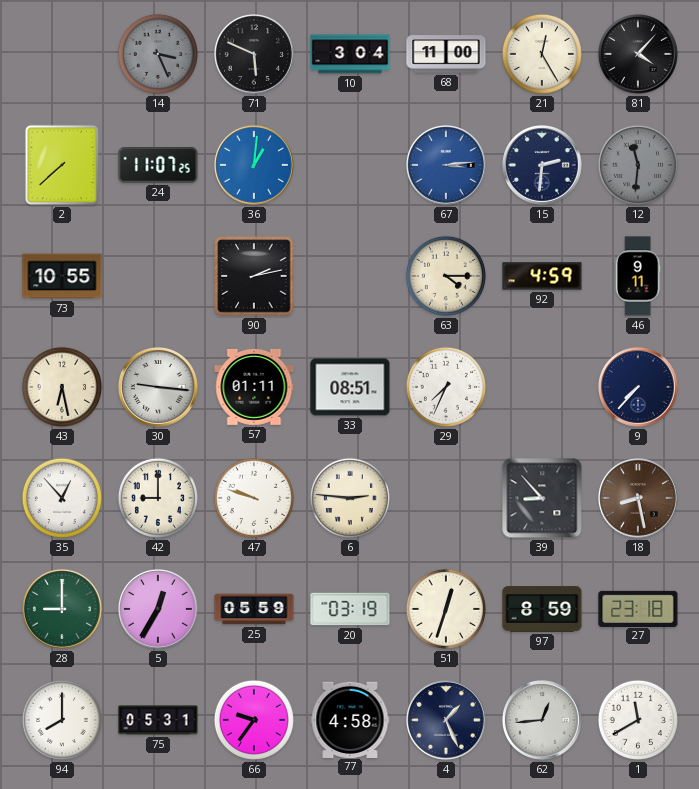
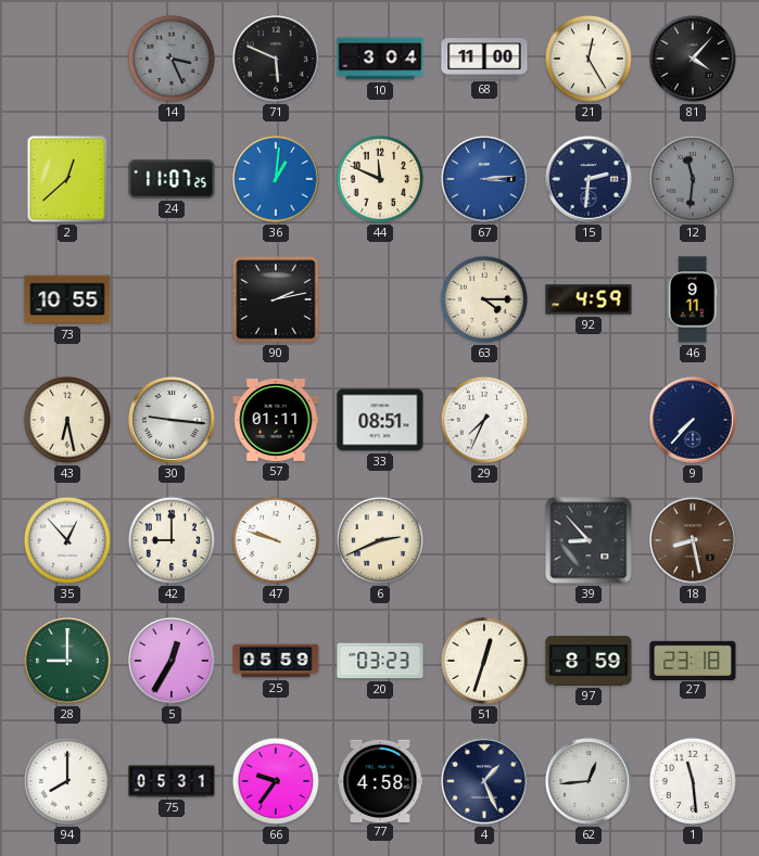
2: 7:38 -> 12:38
44: none -> 11:49
6: 2:46 -> 2:41
20: 03:19 -> 03:23
1: 11:40 -> 11:29
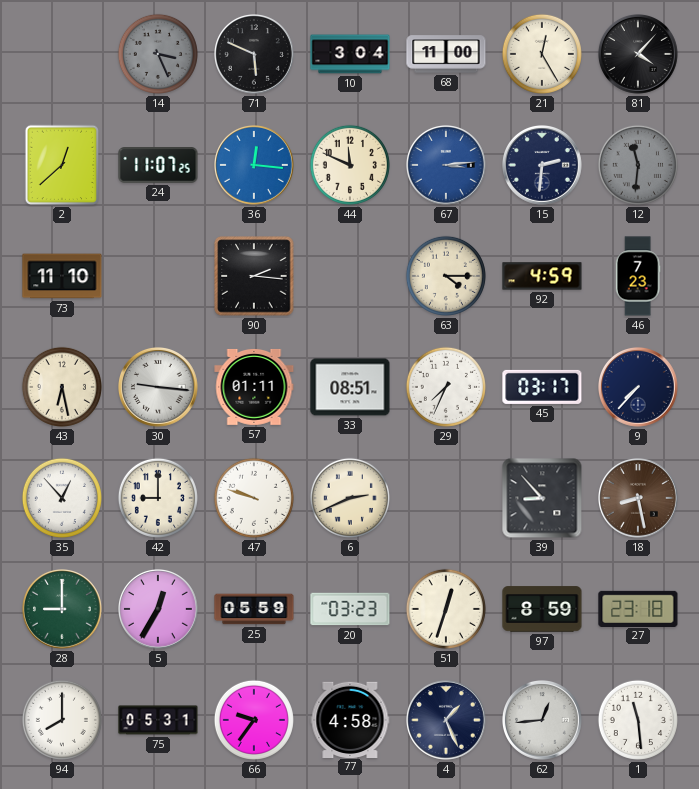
36: 1:01 -> 12:16
73: 10:55 -> 11:10
90: 2:13 -> 2:16
46: 9:11 -> 7:23
45: none -> 03:17
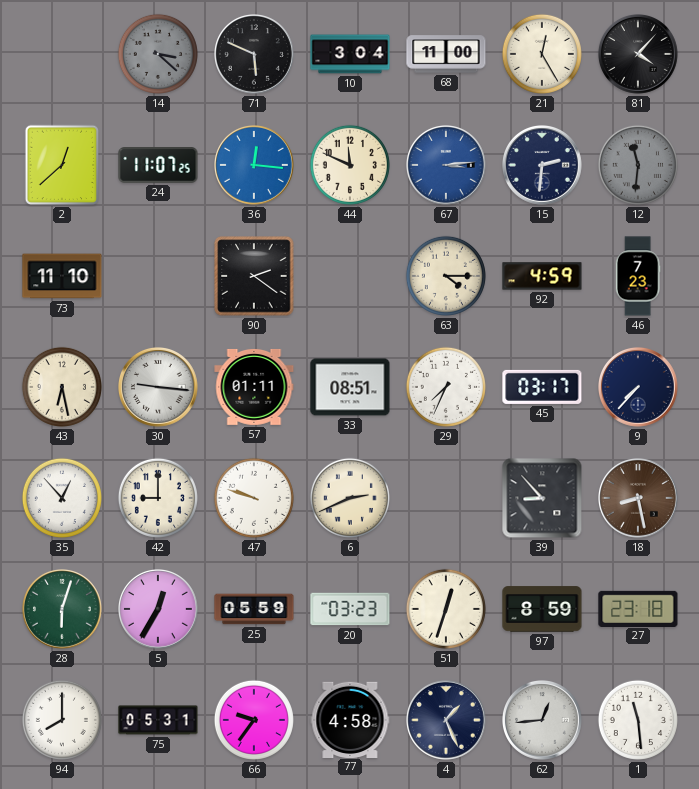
14: 3:26 -> 3:22
90: 2:16 -> 2:21
28: 9:00 -> 6:03
